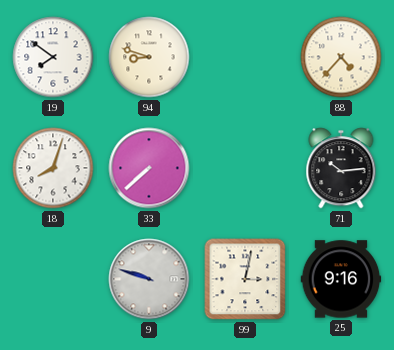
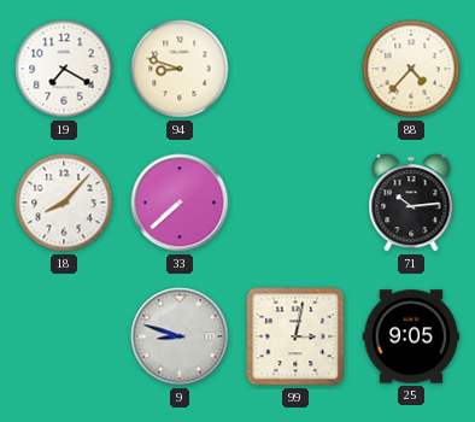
19: 7:51 -> 7:20
18: 8:03 -> 8:07
9: 9:48 -> 8:48
25: 9:16 -> 9:05
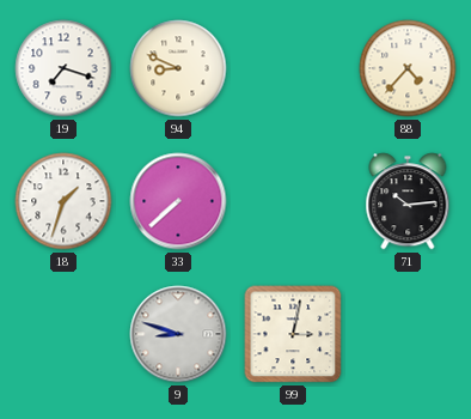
19: 7:20 -> 7:18
94: 8:48 -> 8:49
18: 8:07 -> 1:33
25: 9:05 -> none
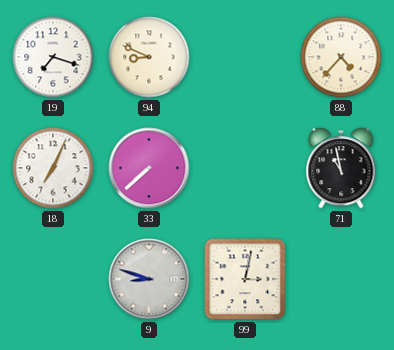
18: 1:33 -> 7:04
71: 10:14 -> 10:58
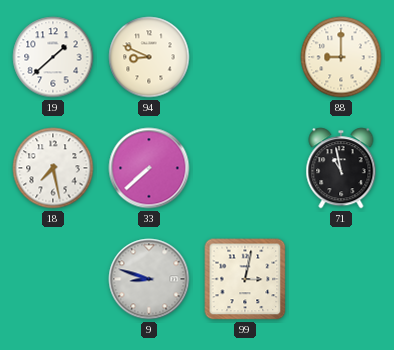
19: 7:18 -> 1:38
88: 4:37 -> 9:00
18: 7:04 -> 7:28
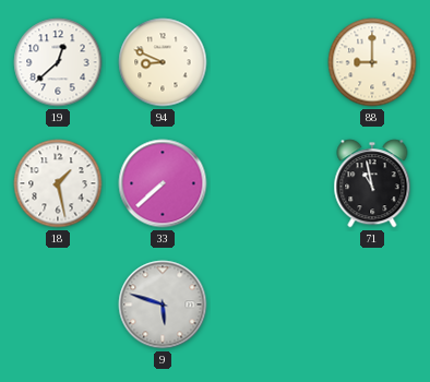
19: 1:38 -> 12:38
18: 7:28 -> 1:28
9: 8:48 -> 5:48
99: 3:02 -> none
